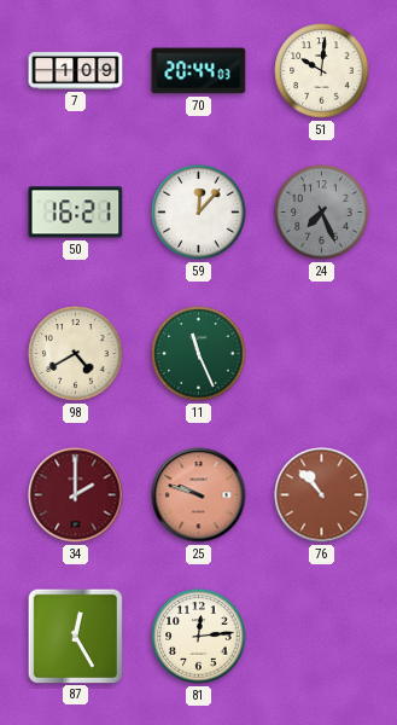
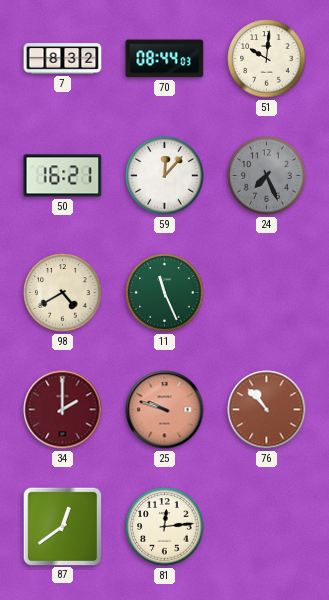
7: 1:09 -> 8:32
70: 20:44 -> 08:44
87: 12:25 -> 12:39
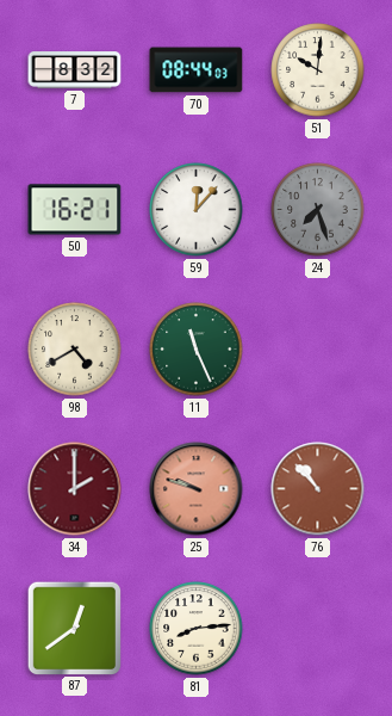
24: 7:26 -> 7:27
81: 12:14 -> 8:14
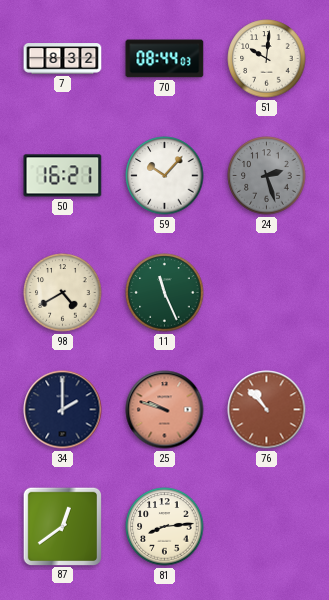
59: 12:07 -> 10:07
24: 7:27 -> 2:27
34 dial: burgundy -> navy
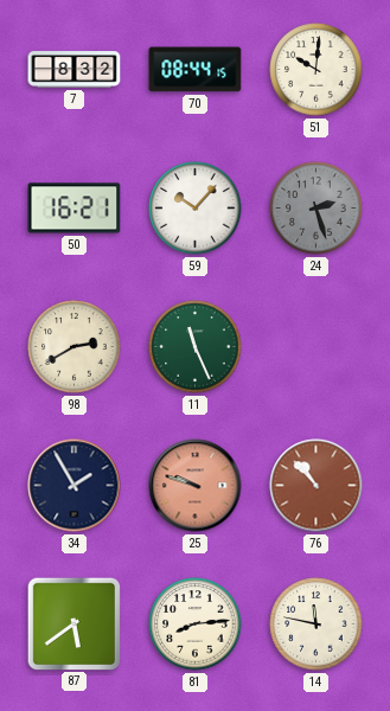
70: 08:44:03 -> 08:44:15
98: 4:40 -> 2:40
34: 2:00 -> 1:55
87: 12:39 -> 5:39
14: none -> 11:47
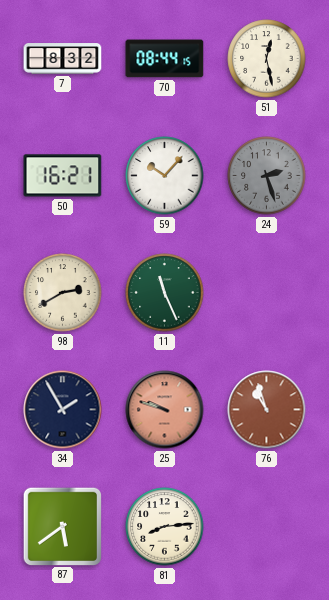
51: 10:01 -> 12:28
76: 10:53 -> 10:57
14: 11:47 -> none
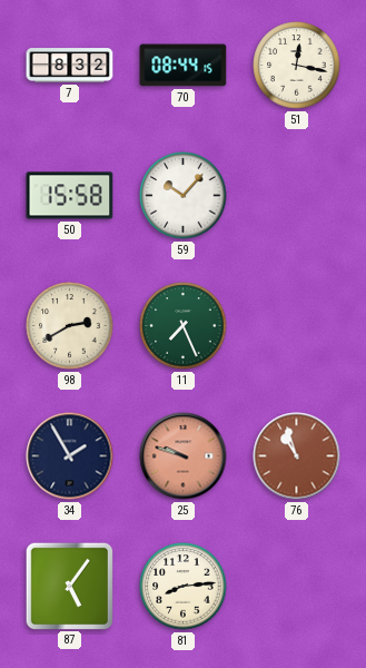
51: 12:28 -> 12:17
50: 16:21 -> 15:58
24: 2:27 -> none
11: 11:26 -> 7:26
87: 5:39 -> 5:06
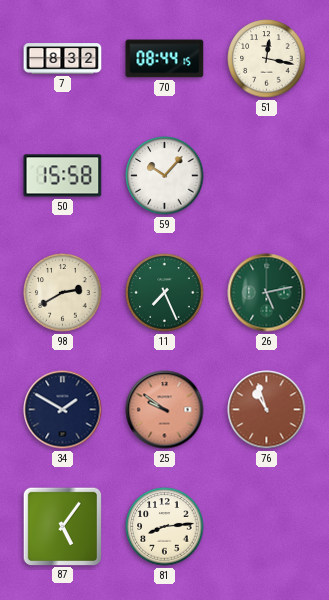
26: none -> 5:13
34: 1:55 -> 1:50
25: 9:48 -> 9:51
